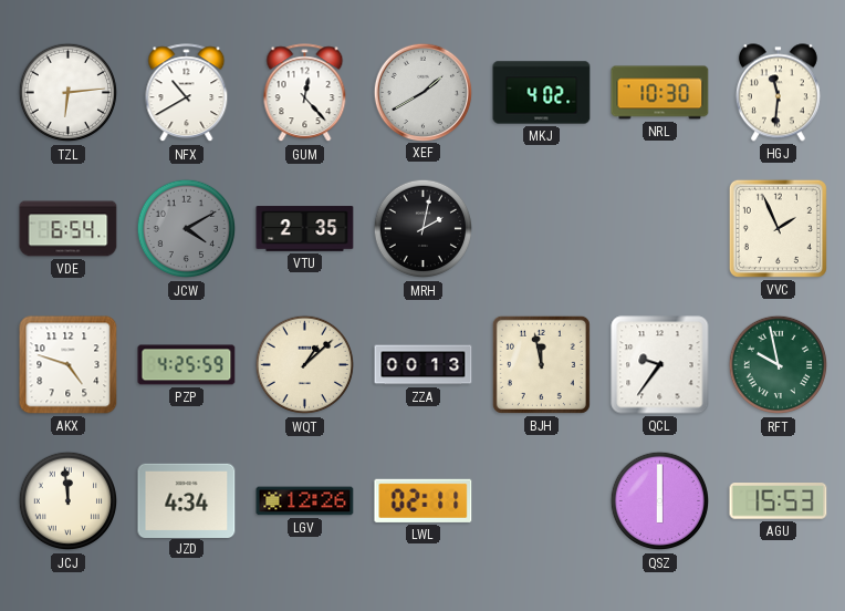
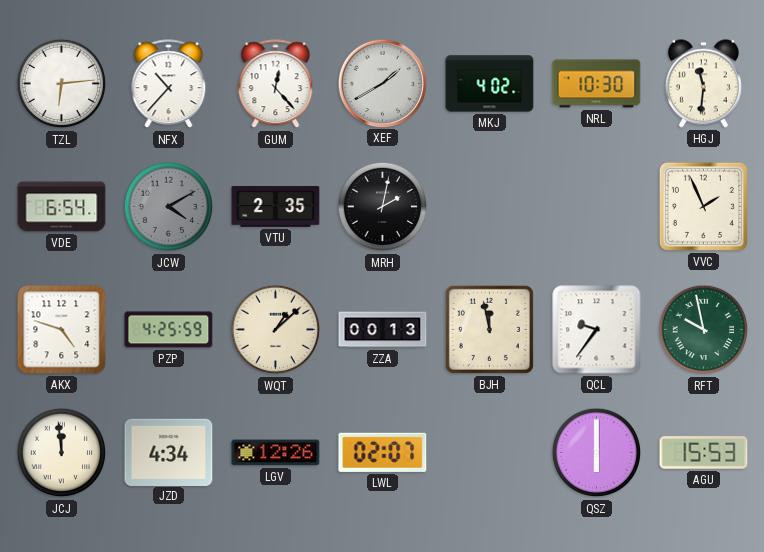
NFX: 10:40 -> 10:37
LWL: 02:11 -> 02:07
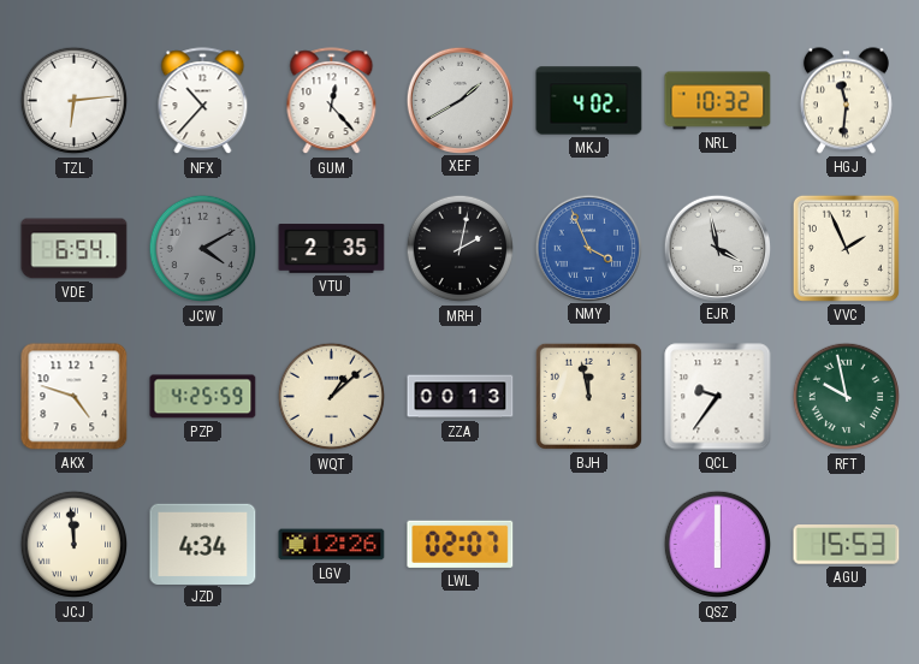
NRL: 10:30 -> 10:32
NMY: none -> 3:56
EJR: none -> 3:58
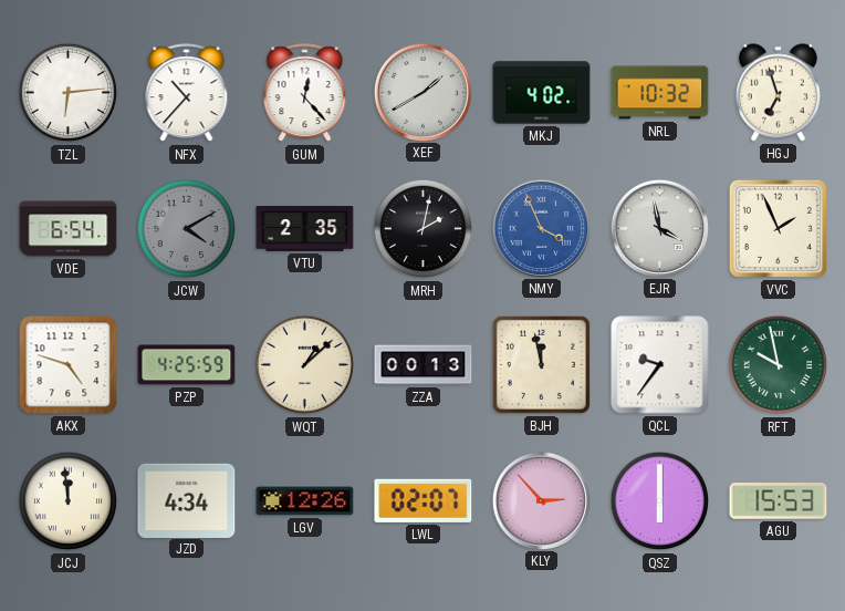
HGJ: 11:31 -> 6:57
KLY: none -> 2:53
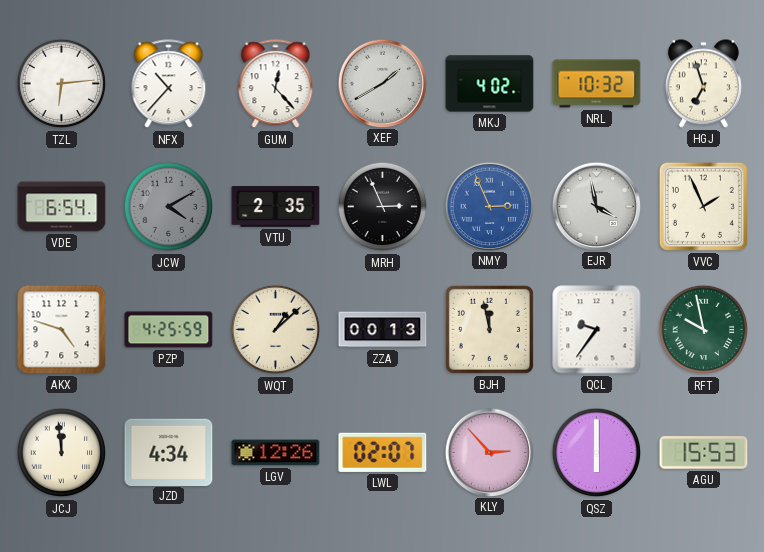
MRH: 2:02 -> 2:56
NMY: 3:56 -> 2:56
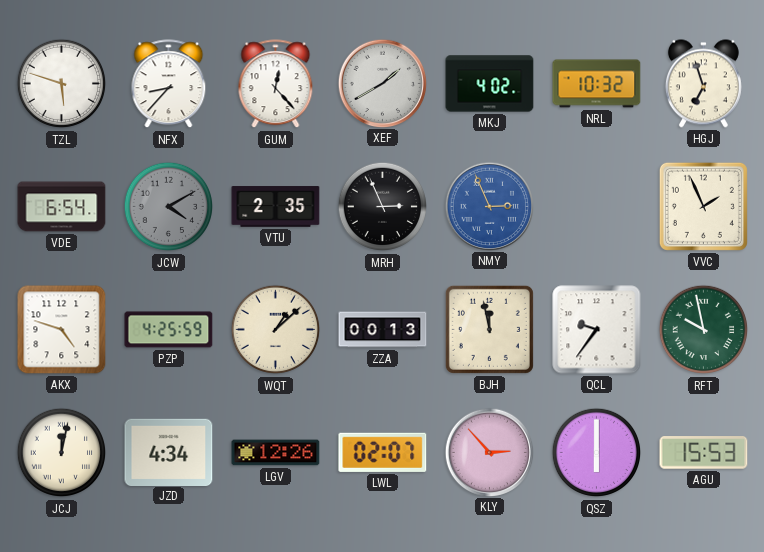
TZL: 6:14 -> 5:48
NFX: 10:37 -> 8:37
EJR: 3:58 -> none
JCJ: 11:59 -> 12:02
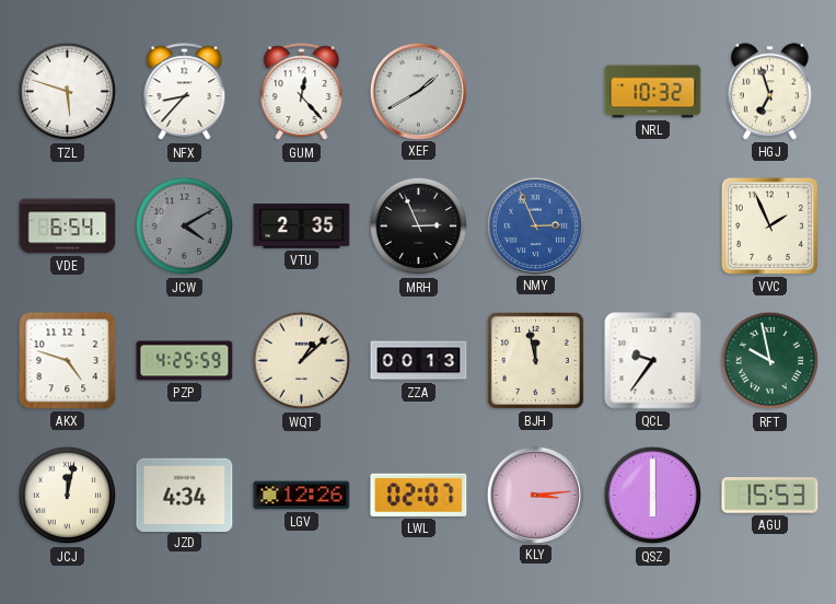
MKJ: 4:02 -> none
KLY: 2:53 -> 3:14
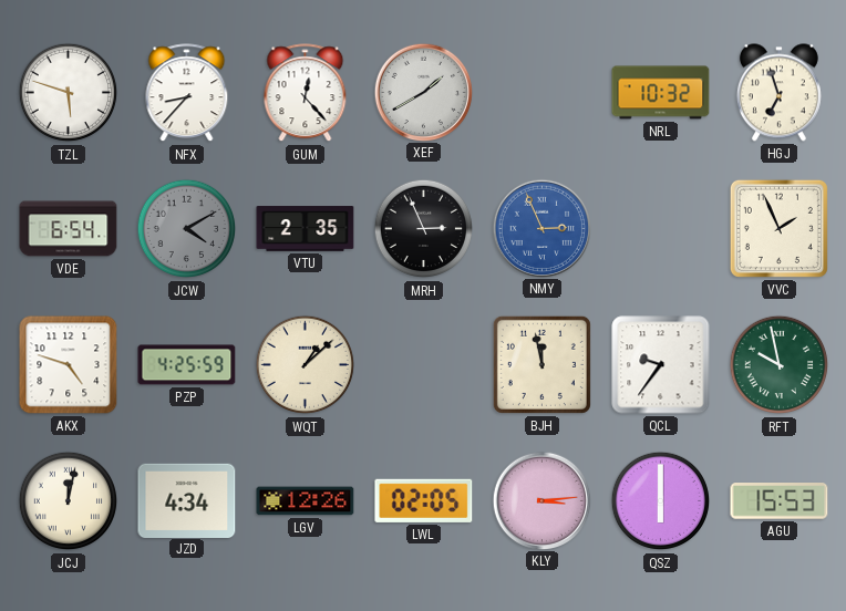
ZZA: 00:13 -> none
LWL: 02:07 -> 02:05
